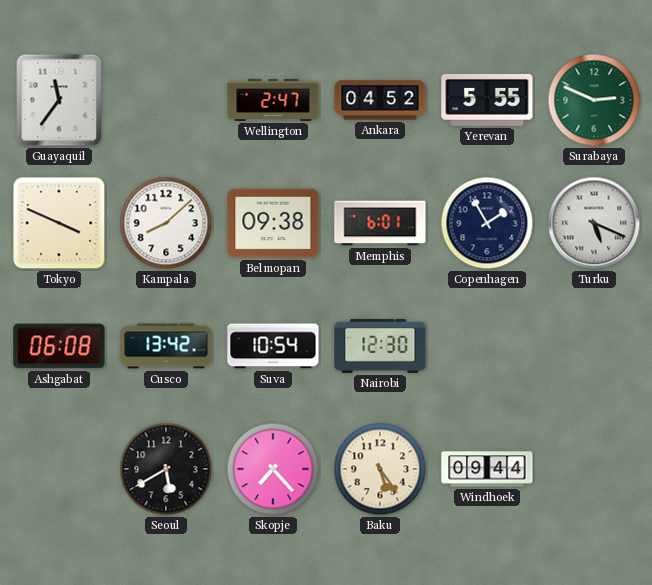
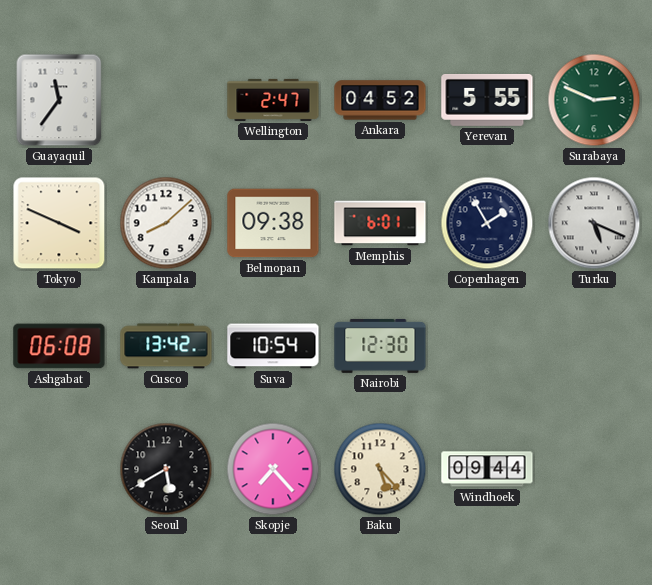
Baku: 5:24 -> 5:23
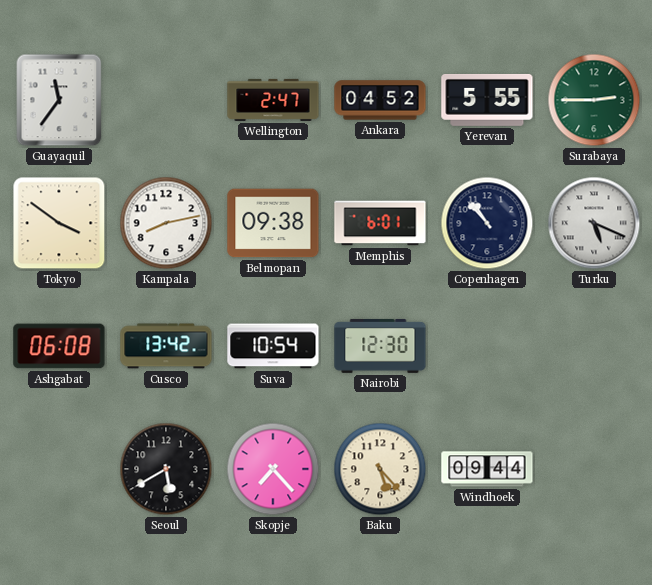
Surabaya: 2:49 -> 2:45
Tokyo: 3:49 -> 3:51
Kampala: 8:08 -> 8:13
Copenhagen: 1:55 -> 10:53
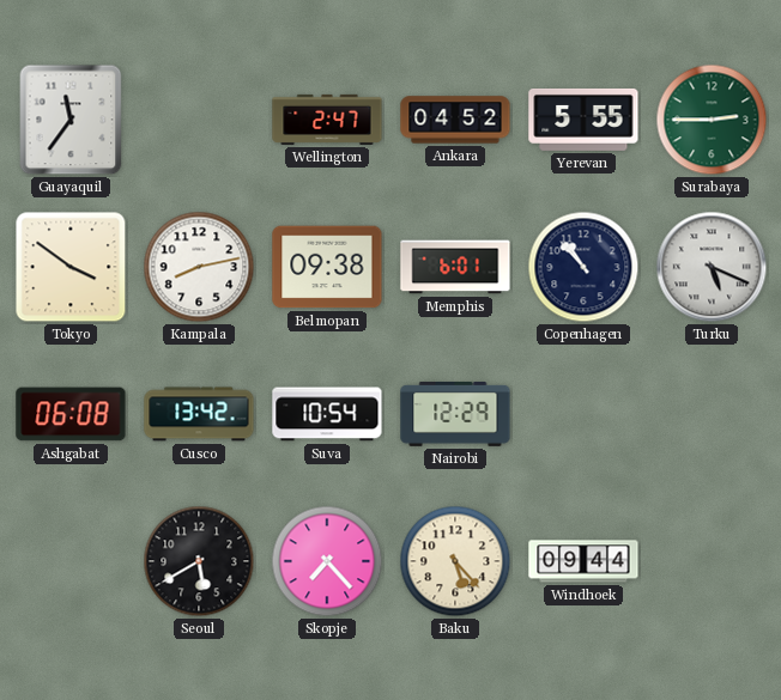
Nairobi: 12:30 -> 12:29
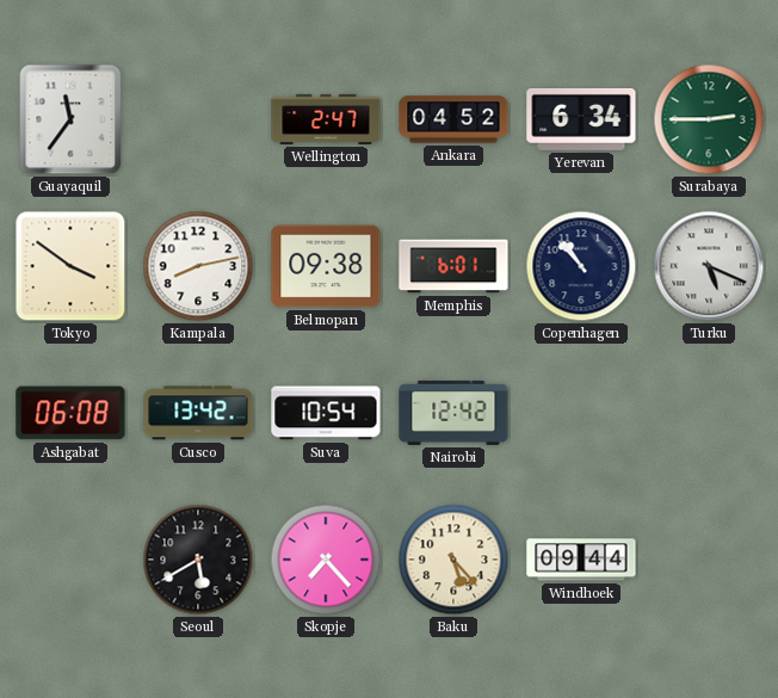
Yerevan: 5:55 -> 6:34
Nairobi: 12:29 -> 12:42
